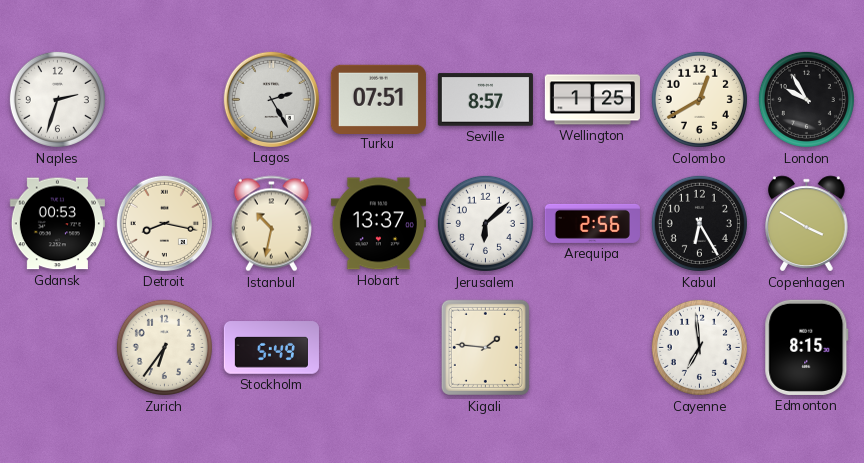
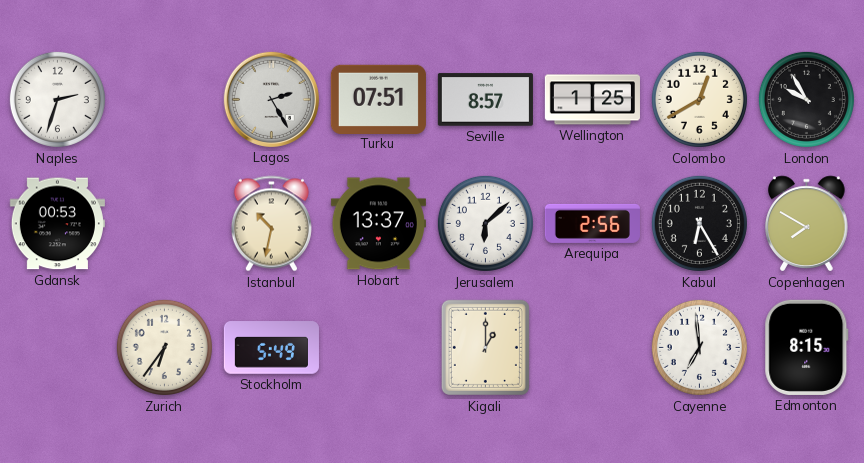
Detroit: 8:17 -> none
Copenhagen: 3:50 -> 7:50
Kigali: 1:46 -> 1:00
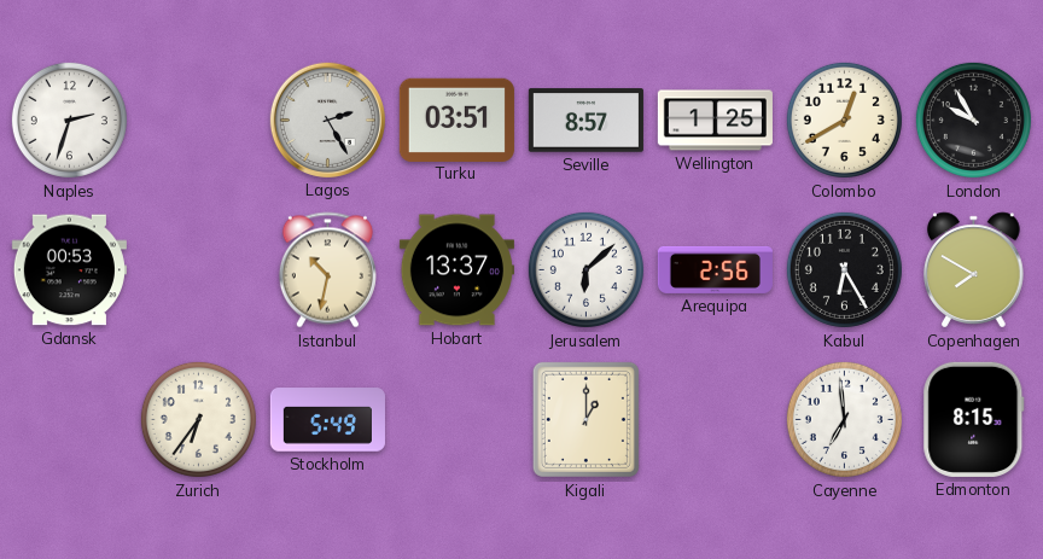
Turku: 07:51 -> 03:51
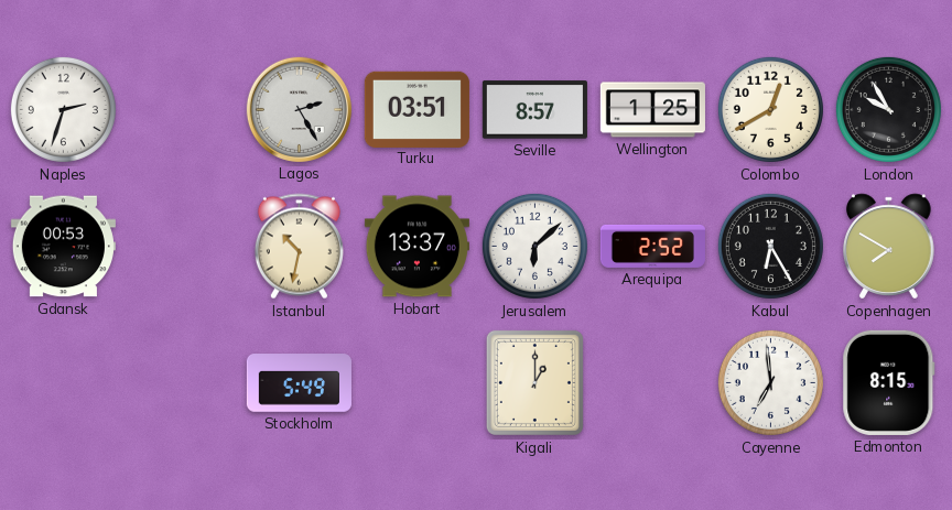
Arequipa: 2:56 -> 2:52
Zurich: 6:36 -> none
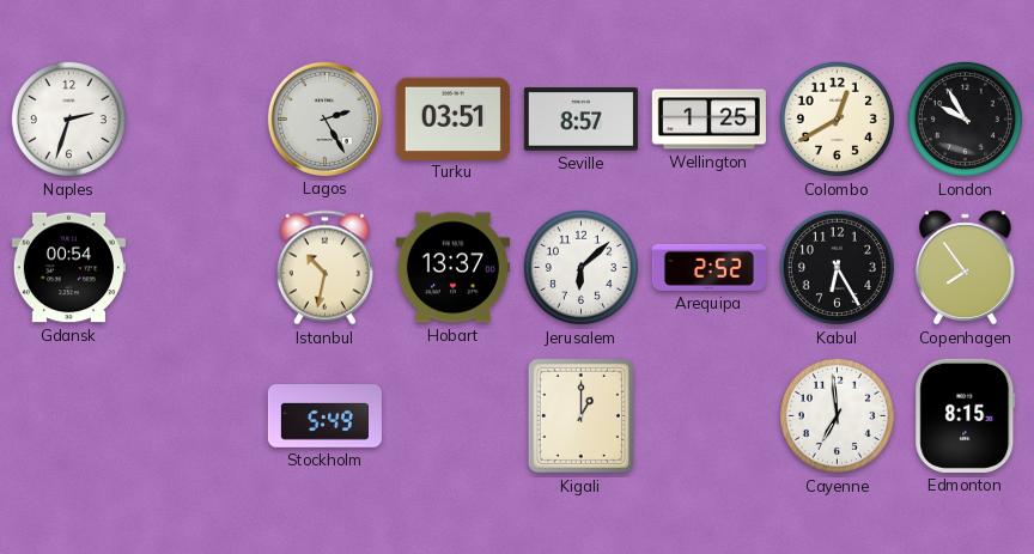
Gdansk: 00:53 -> 00:54
Copenhagen: 7:50 -> 7:54
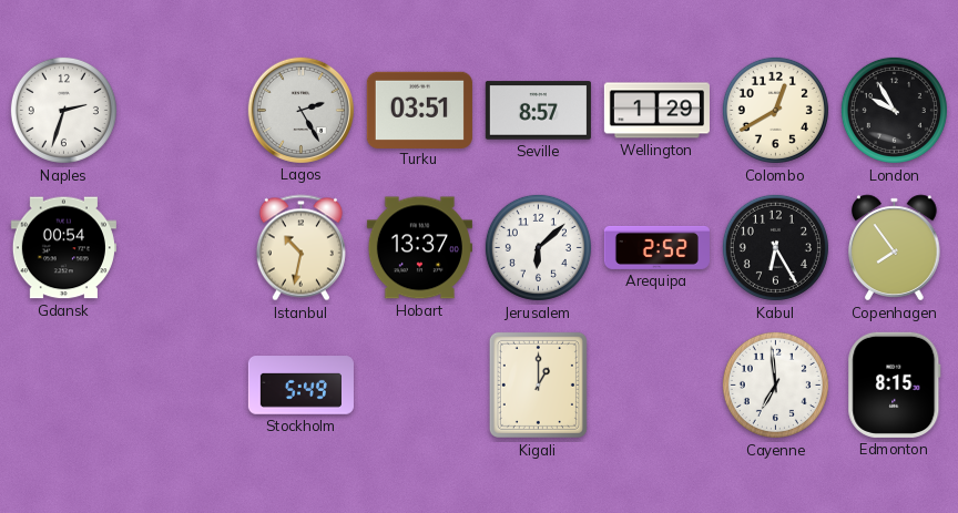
Wellington: 1:25 -> 1:29
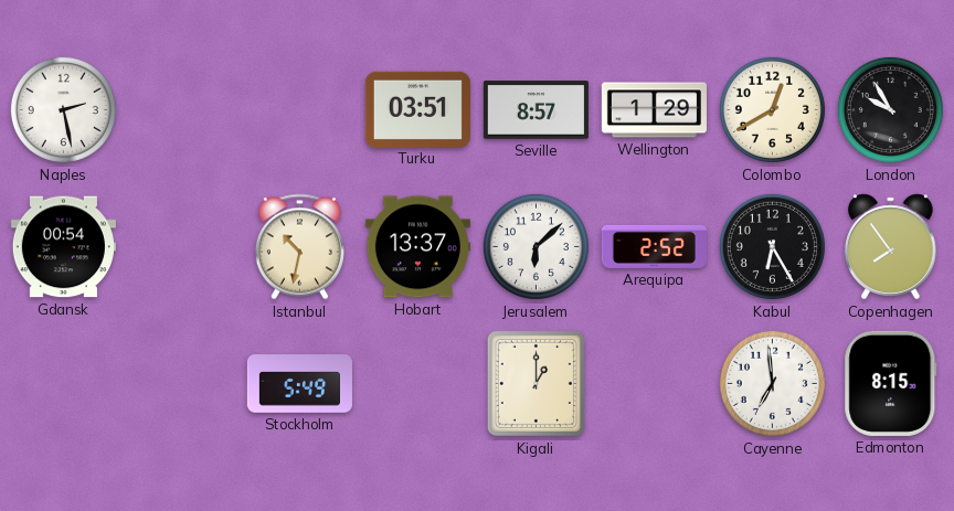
Naples: 2:33 -> 2:28
Lagos: 2:25 -> none
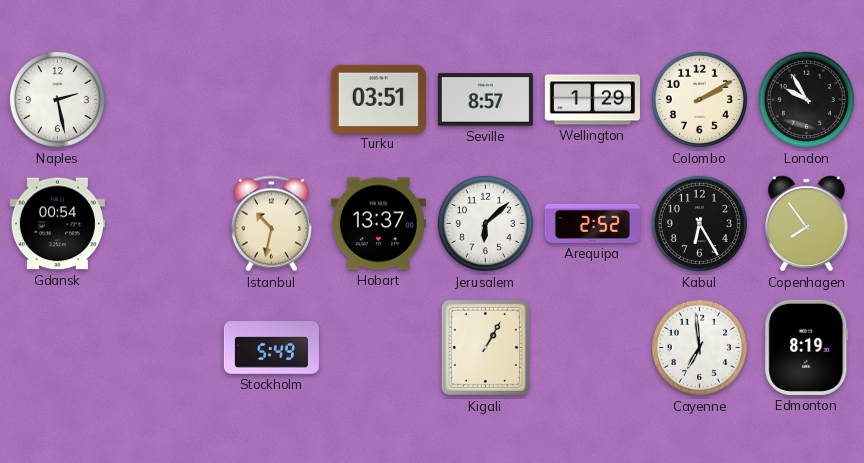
Colombo: 12:40 -> 2:10
Kigali: 1:00 -> 1:05
Edmonton: 8:15 -> 8:19
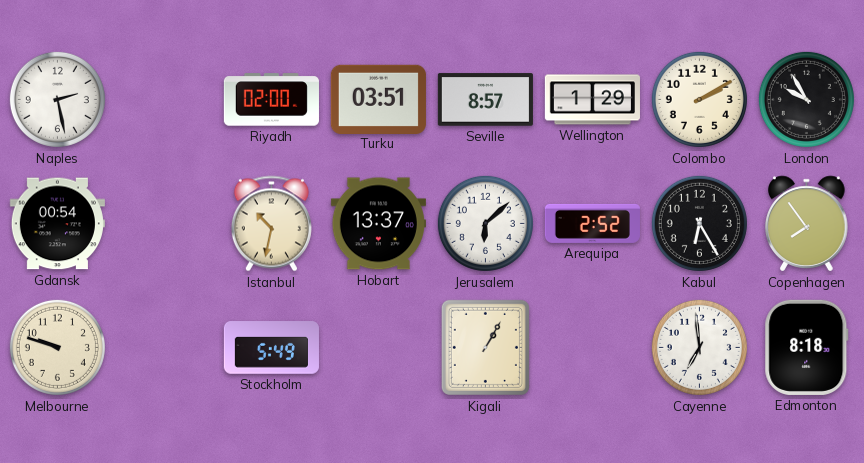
Riyadh: none -> 02:00
Melbourne: none -> 9:48
Edmonton: 8:19 -> 8:18
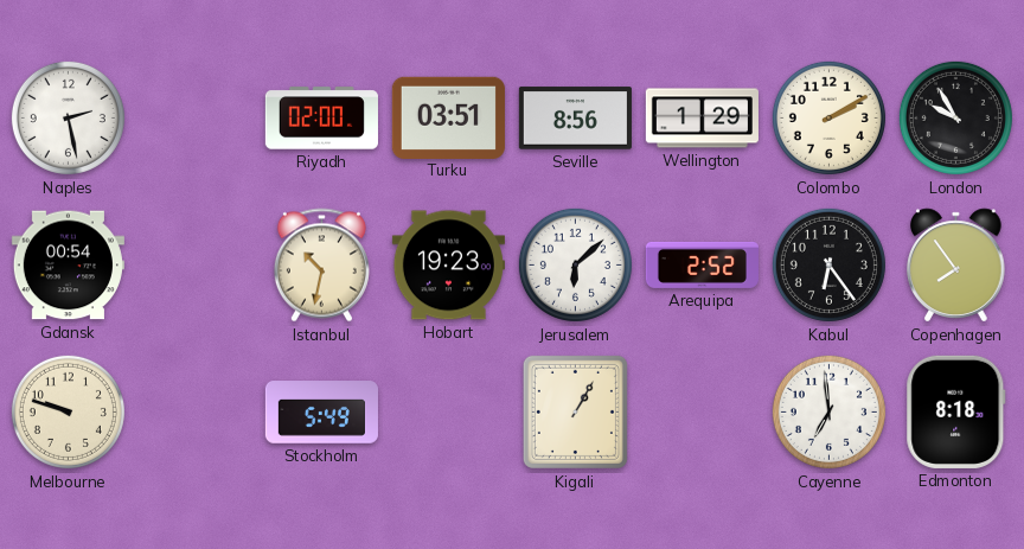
Seville: 8:57 -> 8:56
Hobart: 13:37 -> 19:23
Kabul: 6:25 -> 6:24
